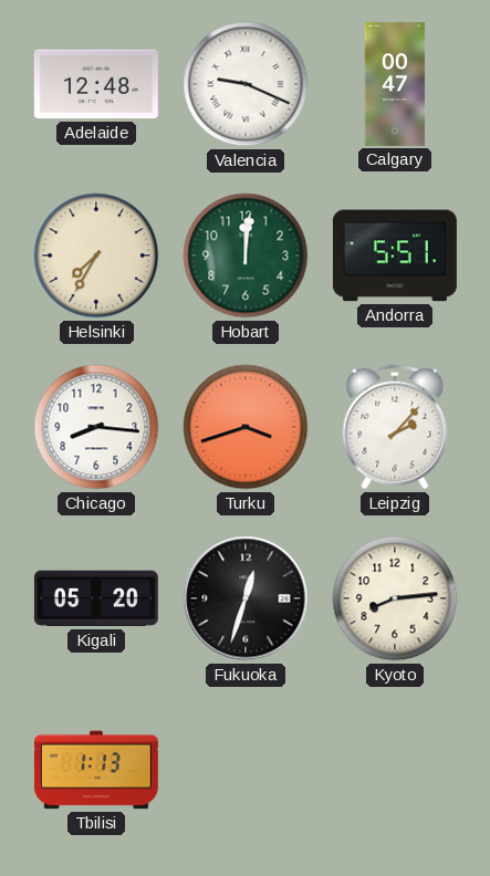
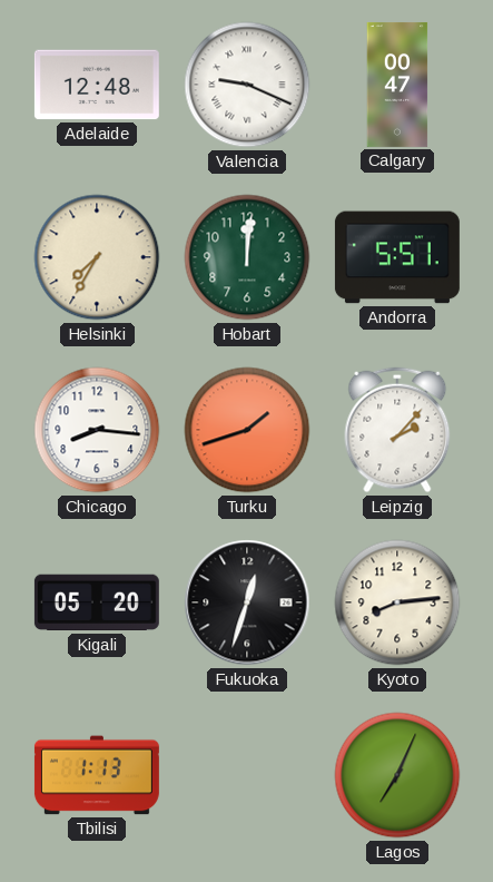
Turku: 3:42 -> 1:42
Lagos: none -> 7:04
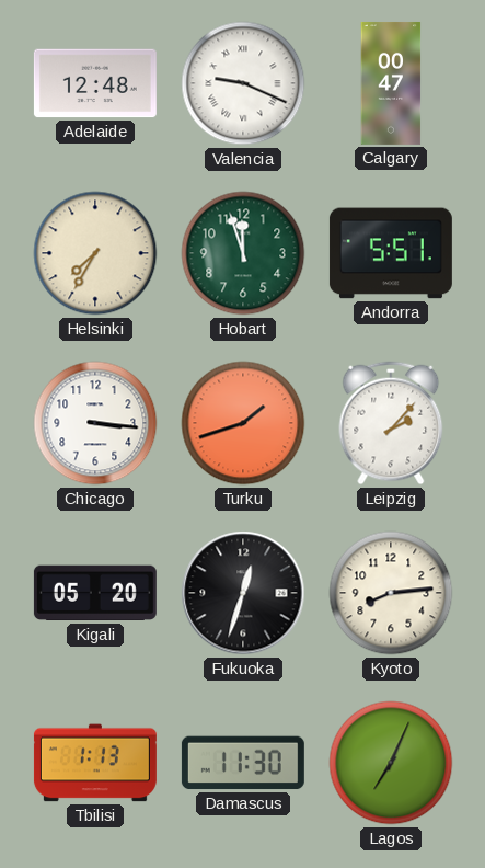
Hobart: 12:01 -> 11:57
Chicago: 8:16 -> 3:16
Damascus: none -> 11:30
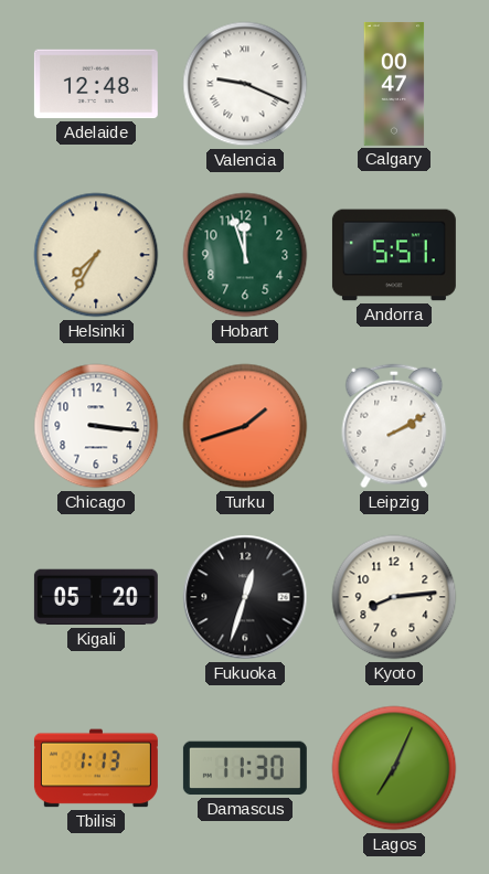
Leipzig: 2:07 -> 2:10
